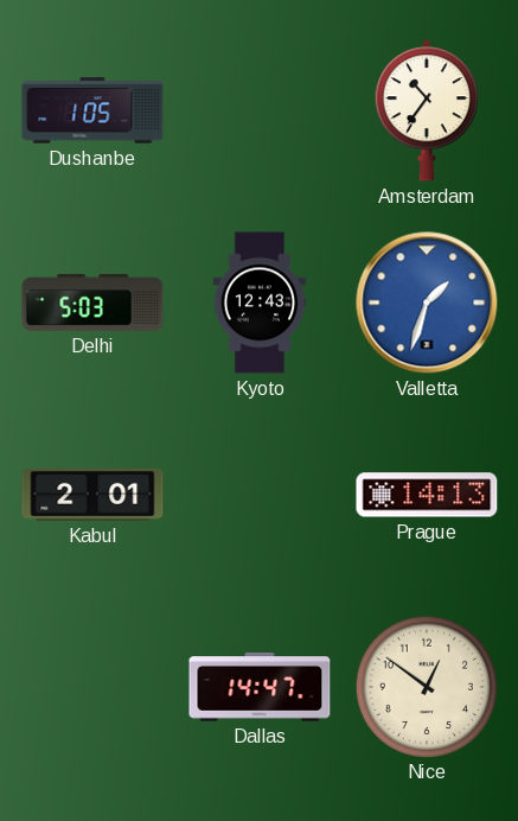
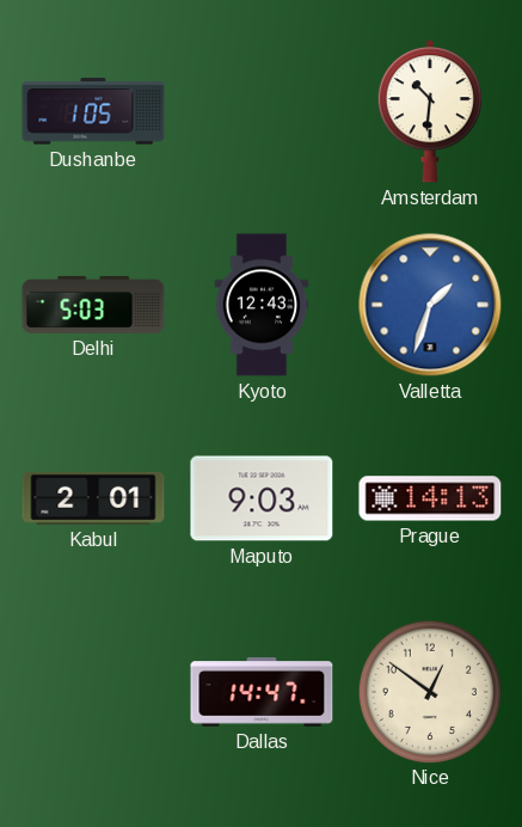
Amsterdam: 10:36 -> 10:31
Maputo: none -> 9:03
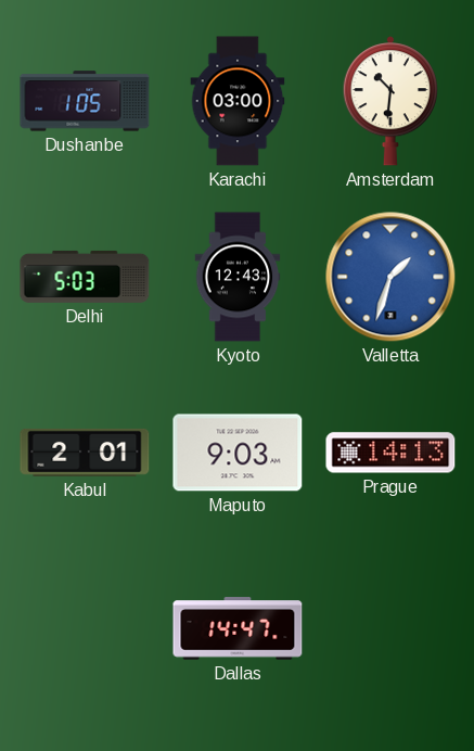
Karachi: none -> 03:00
Nice: 12:51 -> none
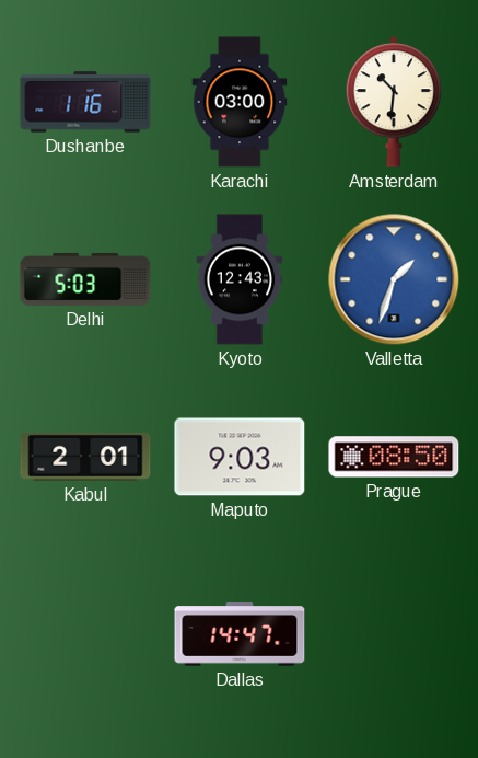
Dushanbe: 1:05 -> 1:16
Prague: 14:13 -> 08:50
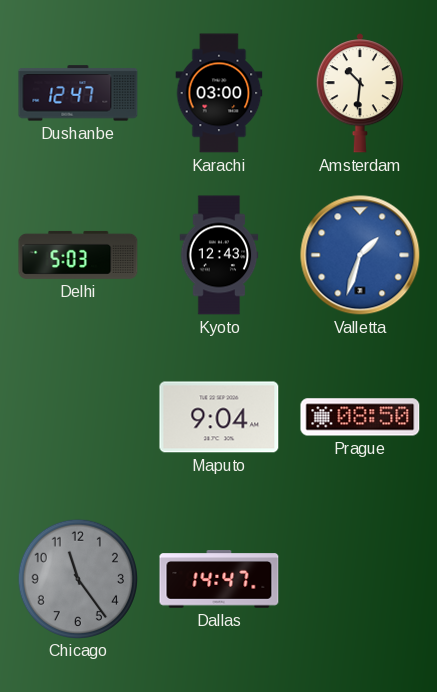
Dushanbe: 1:16 -> 12:47
Kabul: 2:01 -> none
Maputo: 9:03 -> 9:04
Chicago: none -> 11:24
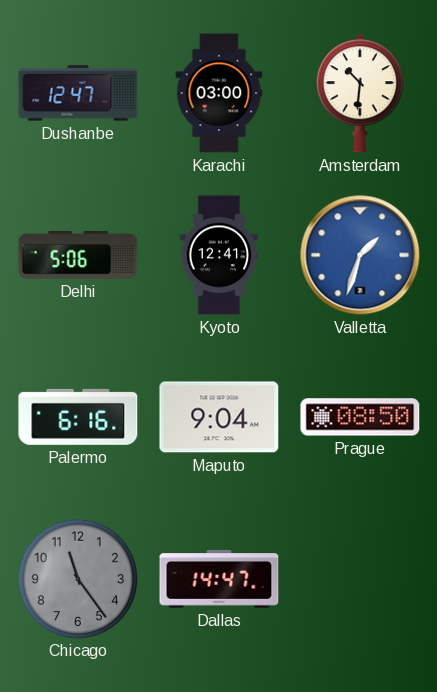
Delhi: 5:03 -> 5:06
Kyoto: 12:43 -> 12:41
Palermo: none -> 6:16
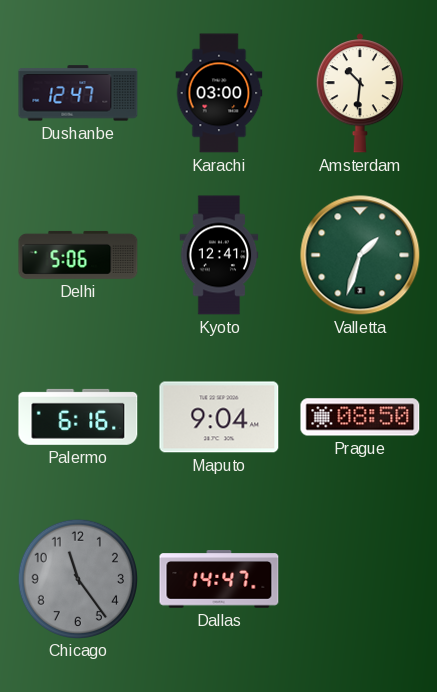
Valletta dial: blue -> green
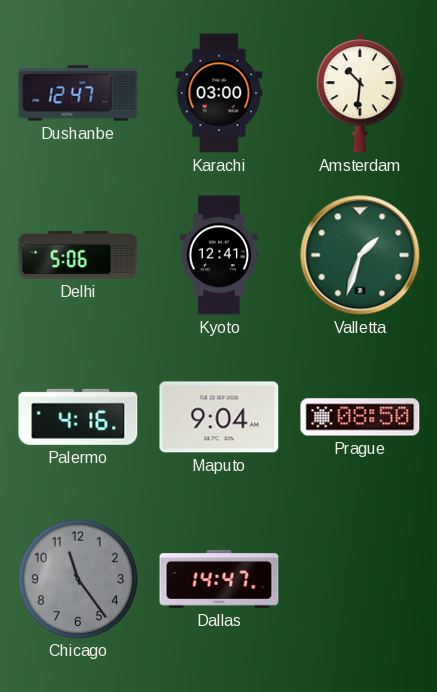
Palermo: 6:16 -> 4:16
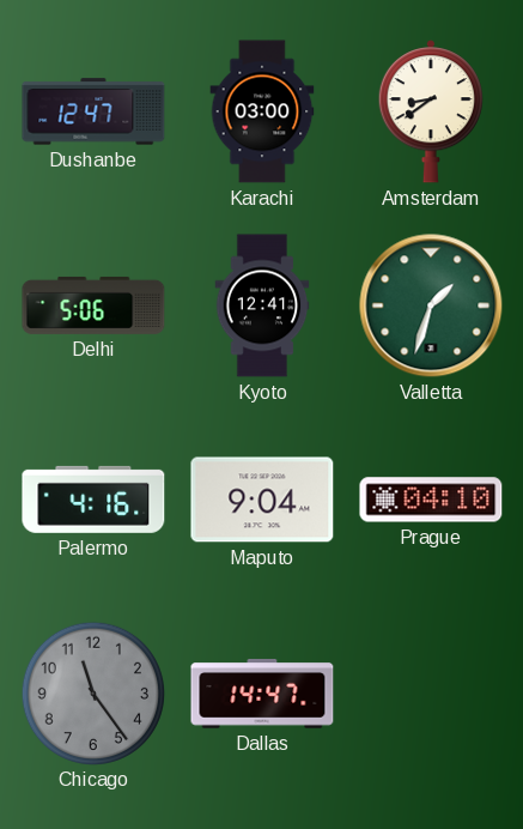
Amsterdam: 10:31 -> 8:39
Prague: 08:50 -> 04:10
